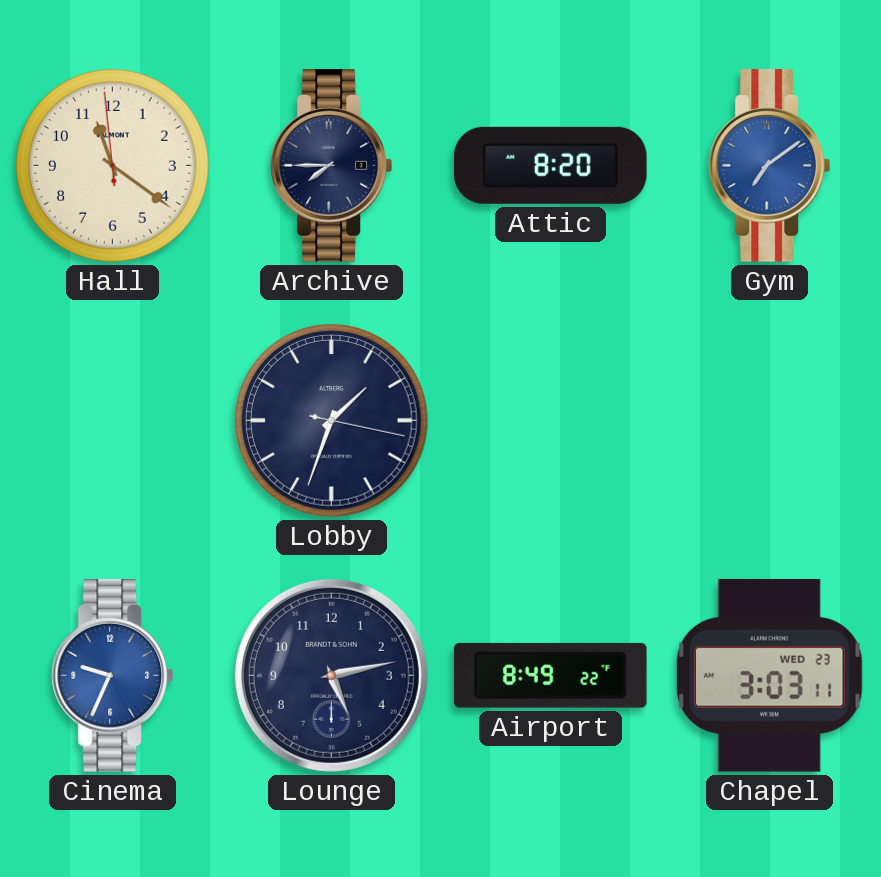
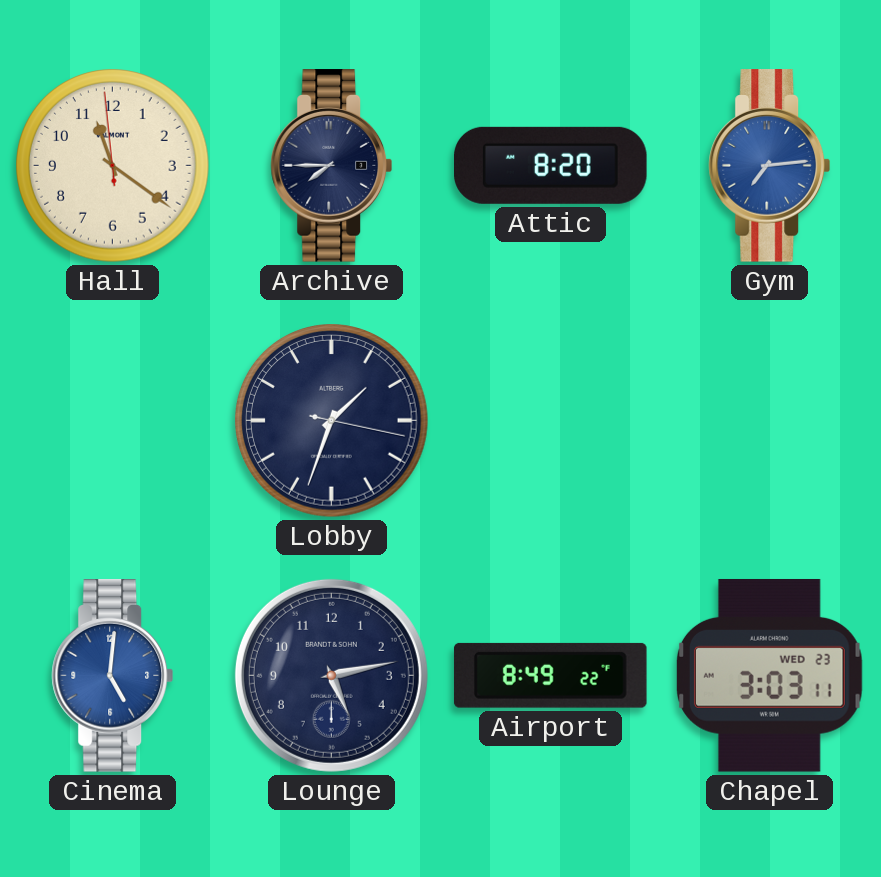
Gym: 7:09 -> 7:14
Cinema: 9:34 -> 5:01
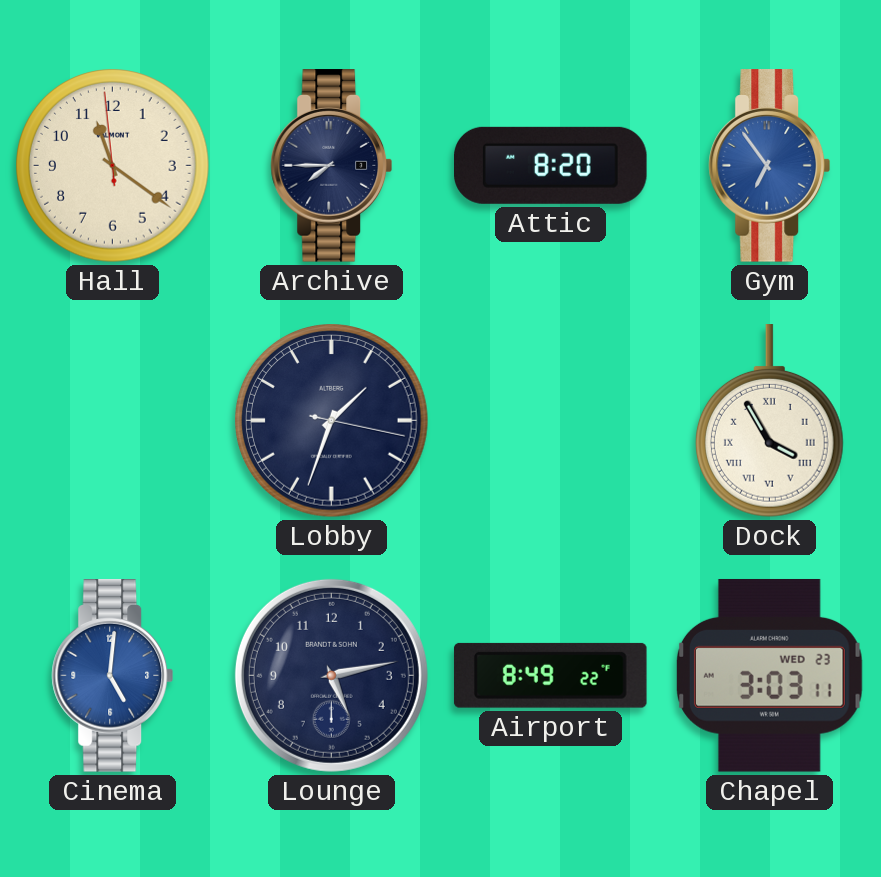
Gym: 7:14 -> 6:54
Dock: none -> 3:55
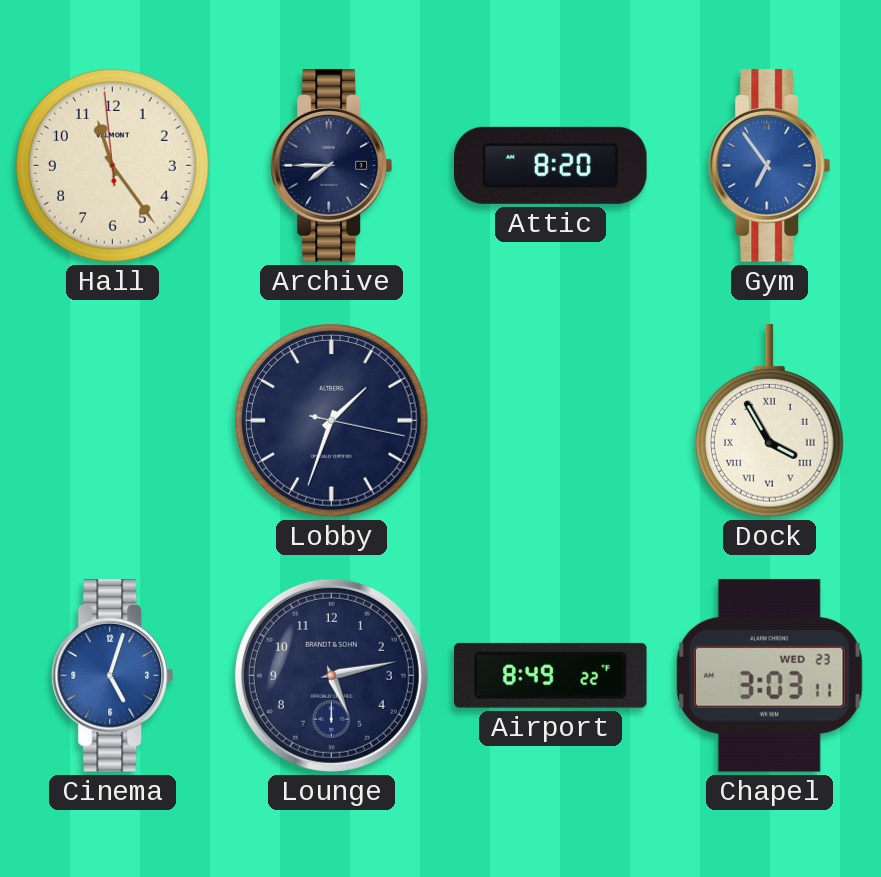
Hall: 11:20 -> 11:23
Cinema: 5:01 -> 5:03
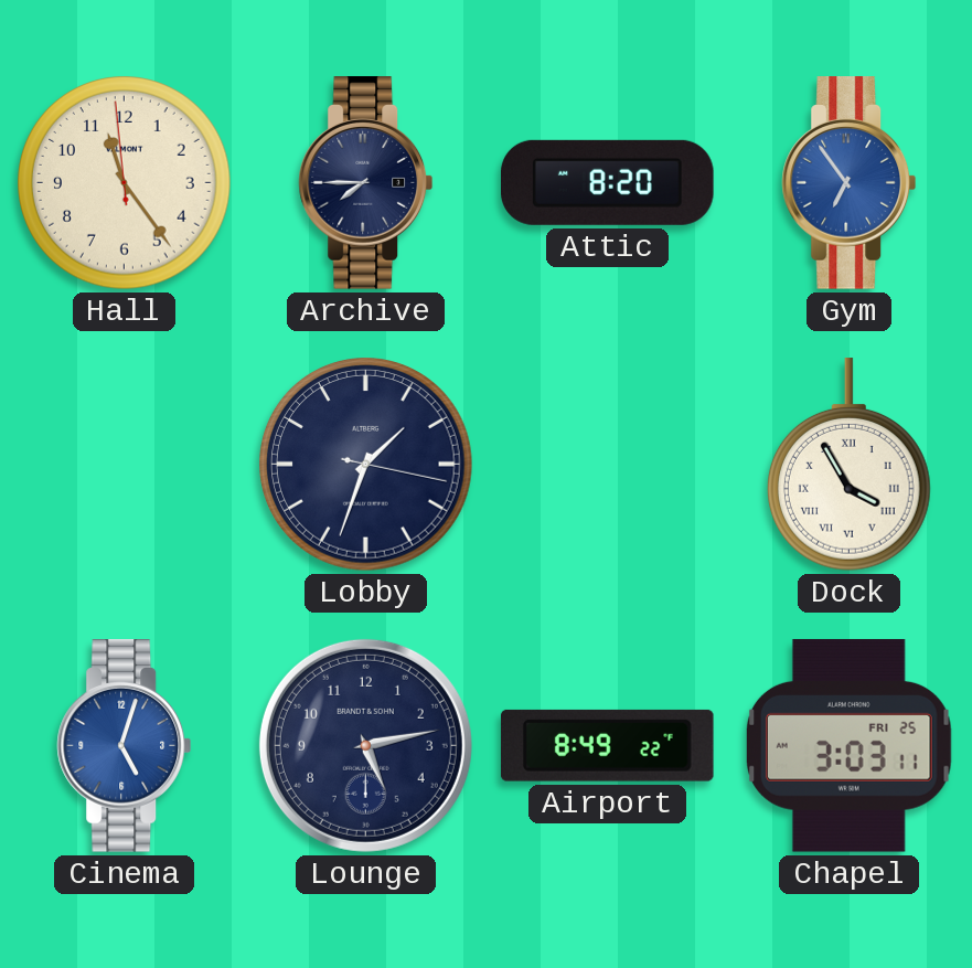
Chapel date: WED 23 -> FRI 25
